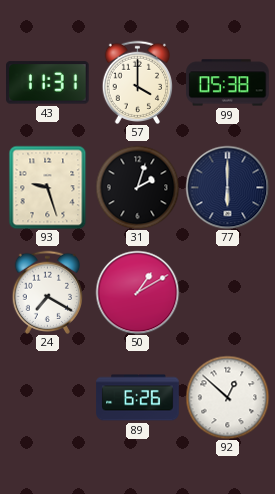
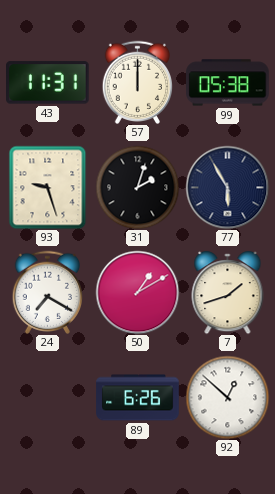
57: 4:00 -> 12:00
77: 6:00 -> 5:55
7: none -> 1:42
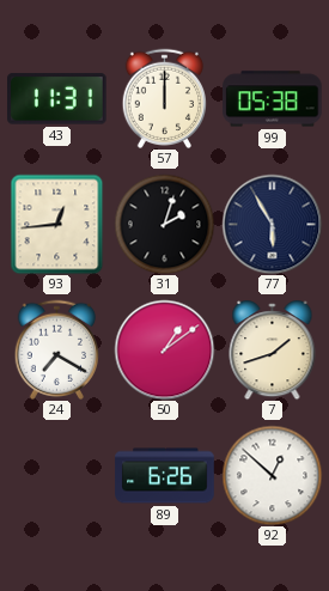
93: 9:27 -> 12:44
50: 1:10 -> 1:09
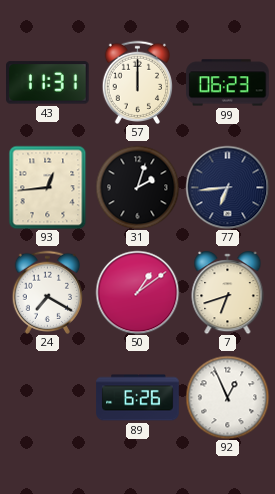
99: 05:38 -> 06:23
77: 5:55 -> 6:44
7: 1:42 -> 6:42
92: 12:52 -> 12:56
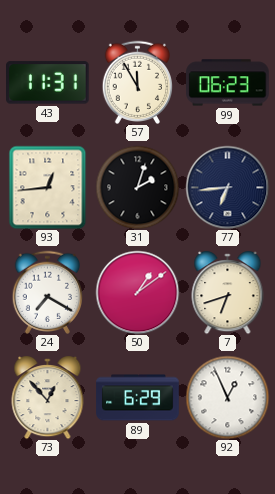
57: 12:00 -> 11:55
73: none -> 12:53
89: 6:26 -> 6:29
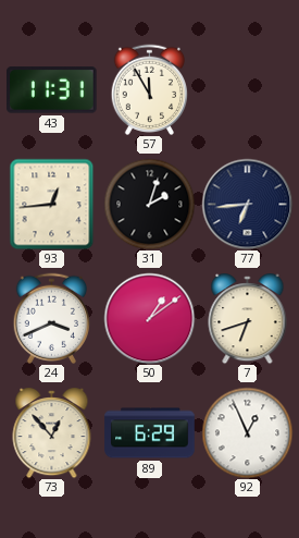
99: 06:23 -> none
24: 7:20 -> 3:41
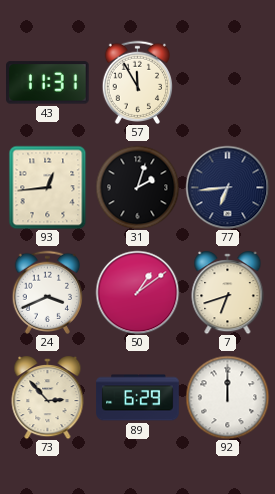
73: 12:53 -> 2:53
92: 12:56 -> 12:00
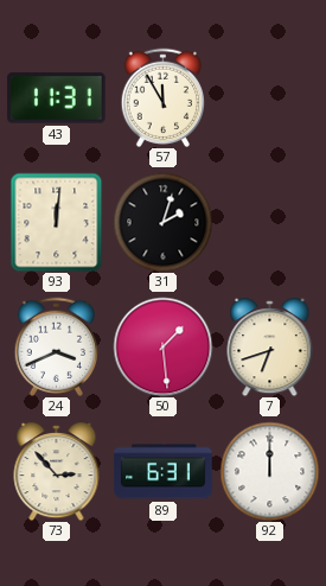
93: 12:44 -> 12:01
77: 6:44 -> none
50: 1:09 -> 1:29
89: 6:29 -> 6:31
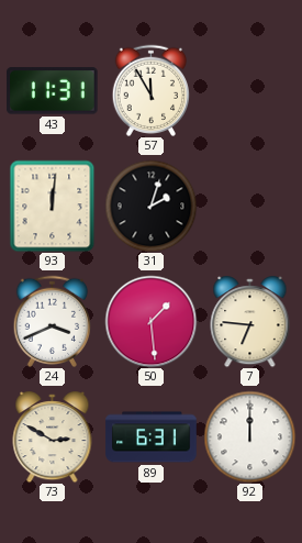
7: 6:42 -> 6:46
73: 2:53 -> 2:50
